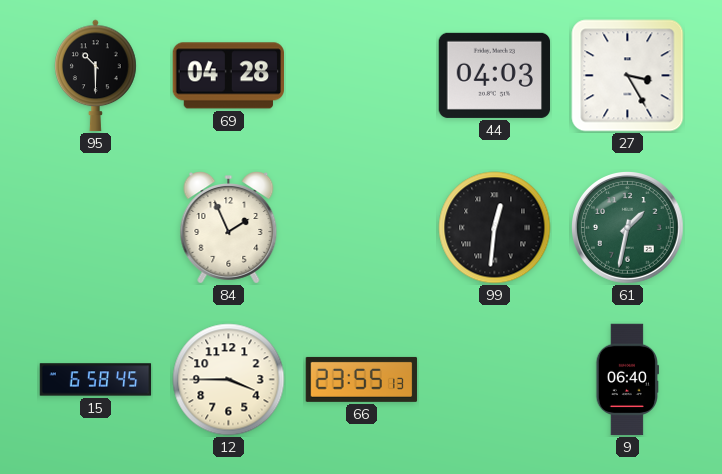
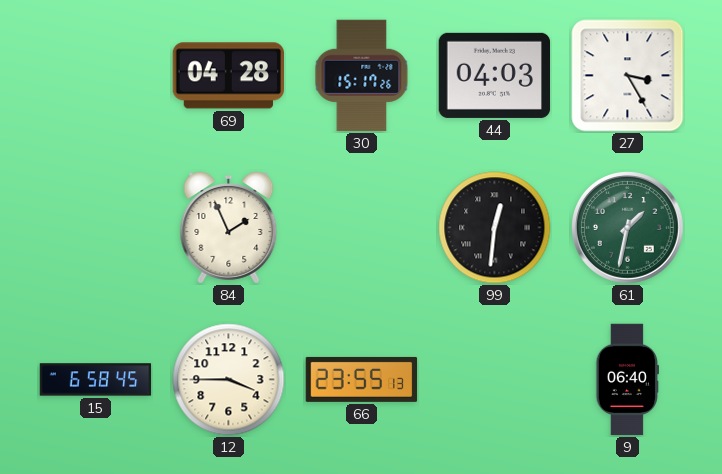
95: 10:30 -> none
30: none -> 15:17
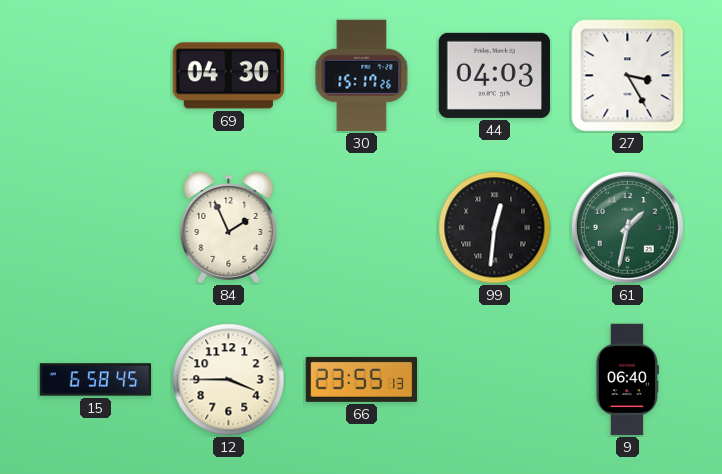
69: 04:28 -> 04:30
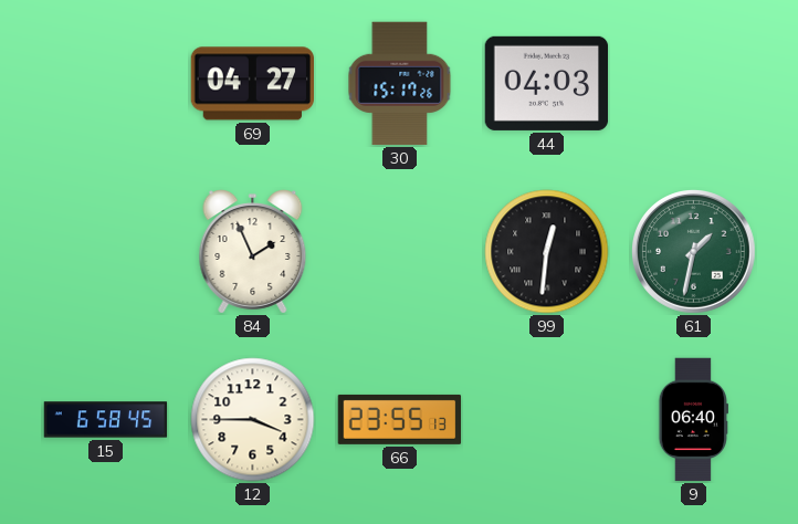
69: 04:30 -> 04:27
27: 3:25 -> none
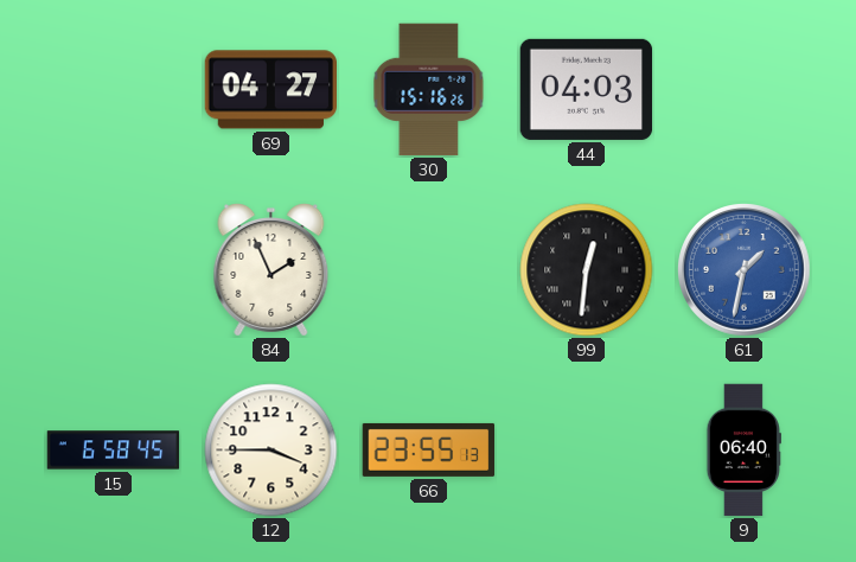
30: 15:17 -> 15:16
61 dial: green -> blue
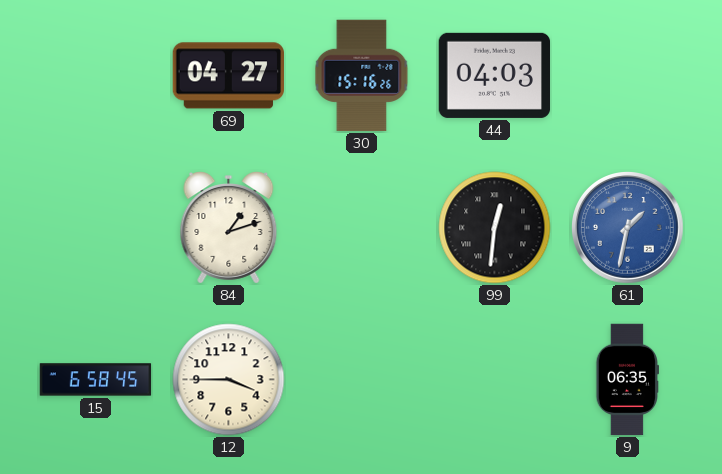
84: 1:56 -> 1:12
66: 23:55 -> none
9: 06:40 -> 06:35
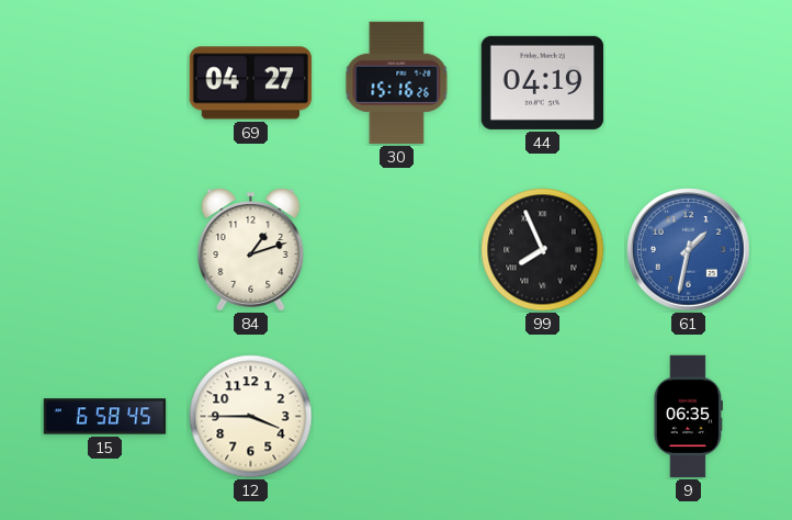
44: 04:03 -> 04:19
99: 12:31 -> 7:56
